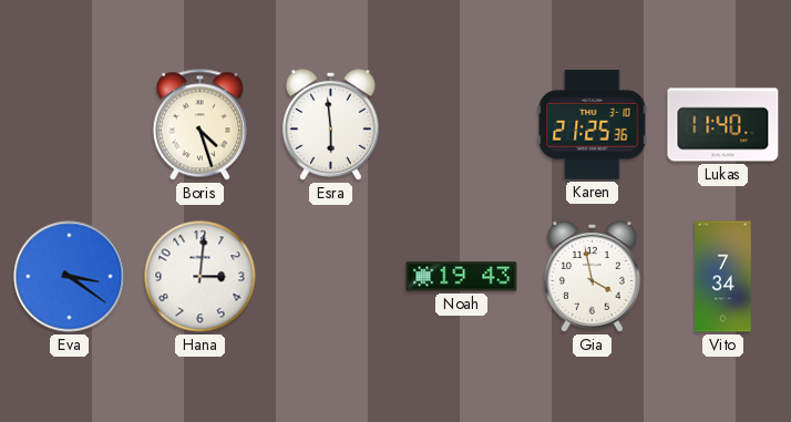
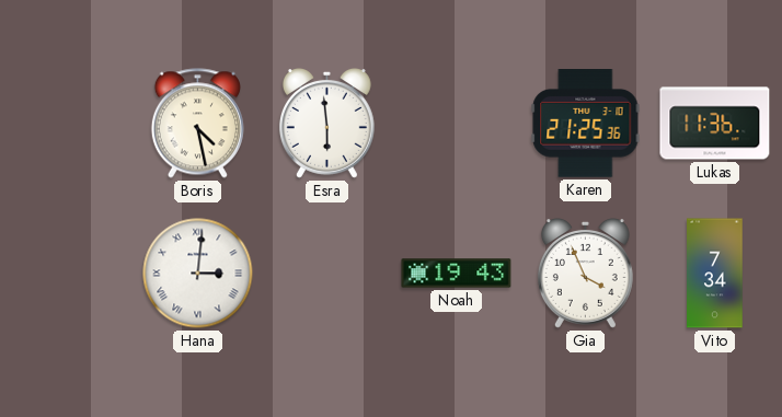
Boris: 4:27 -> 4:28
Lukas: 11:40 -> 11:36
Eva: 3:21 -> none
Hana numerals: Arabic -> Roman
Gia: 3:58 -> 3:56
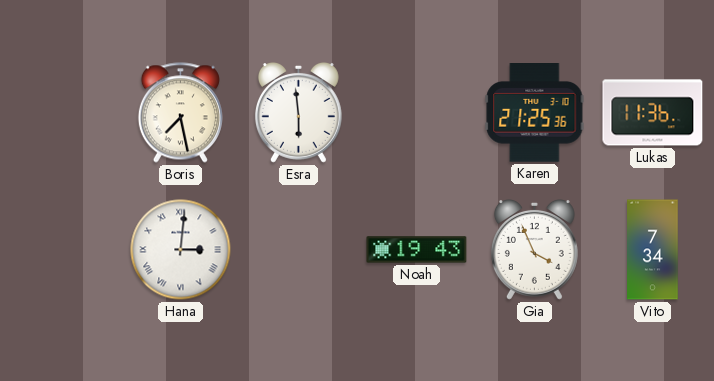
Boris: 4:28 -> 7:28
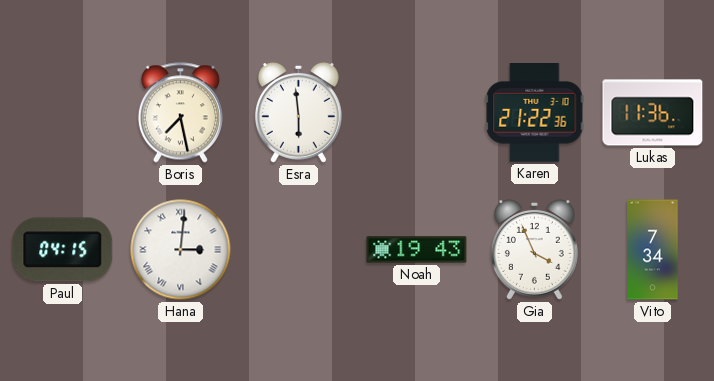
Karen: 21:25 -> 21:22
Paul: none -> 04:15
